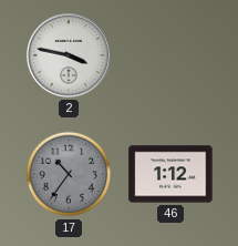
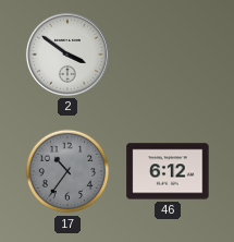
2: 3:47 -> 3:51
46: 1:12 -> 6:12
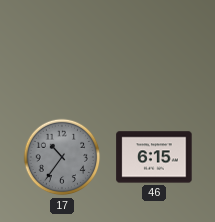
2: 3:51 -> none
46: 6:12 -> 6:15
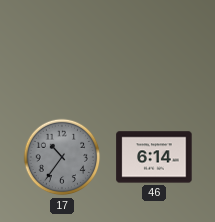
46: 6:15 -> 6:14
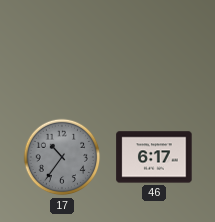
46: 6:14 -> 6:17
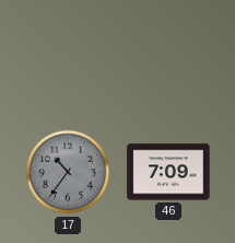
46: 6:17 -> 7:09
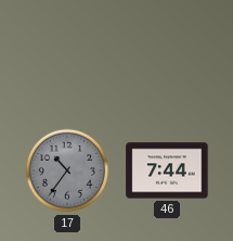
46: 7:09 -> 7:44
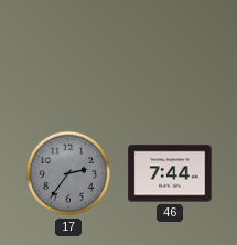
17: 10:36 -> 2:36
